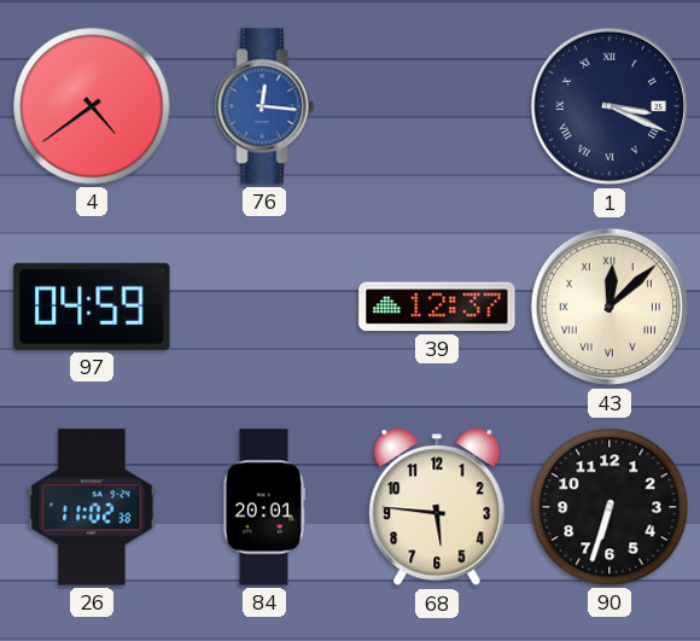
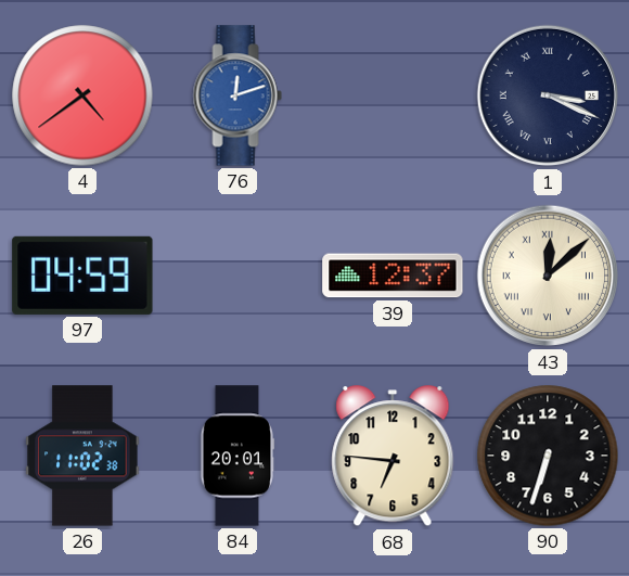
76: 12:16 -> 12:12
68: 5:46 -> 6:46
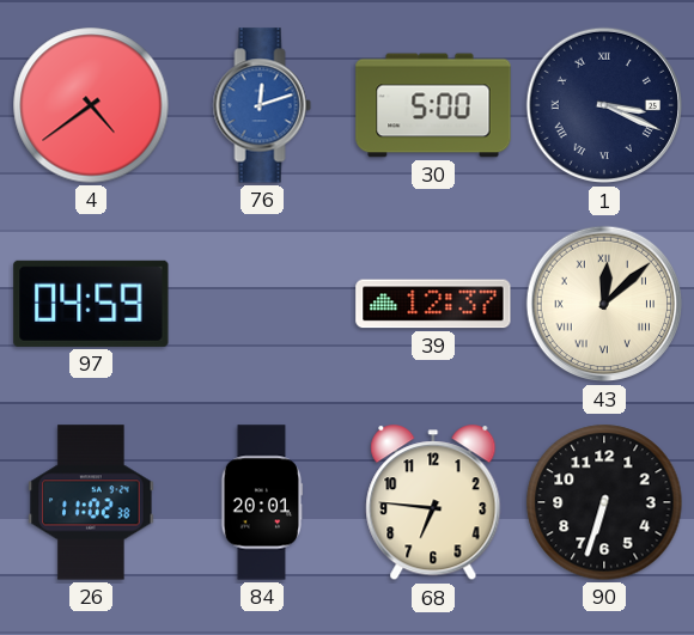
30: none -> 5:00
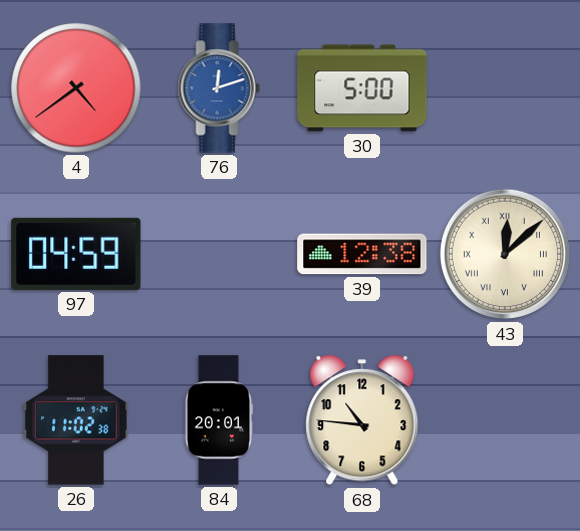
1: 3:19 -> none
39: 12:37 -> 12:38
68: 6:46 -> 10:46
90: 6:33 -> none
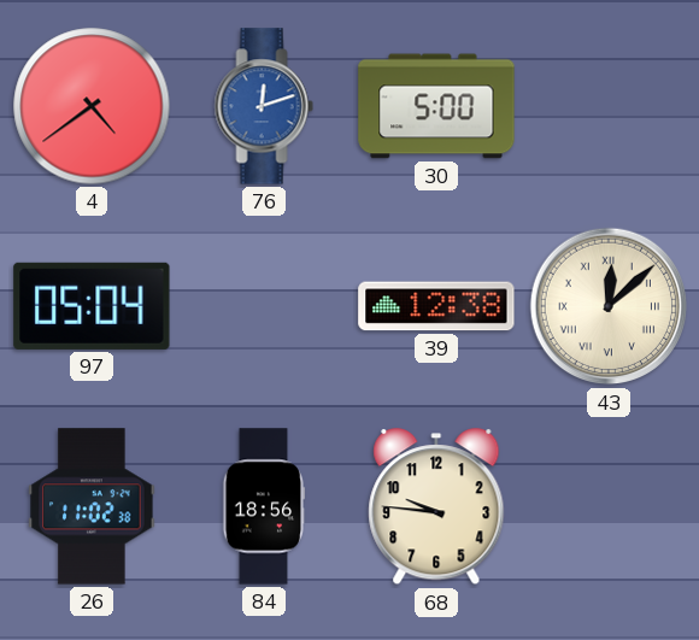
97: 04:59 -> 05:04
84: 20:01 -> 18:56
68: 10:46 -> 9:46
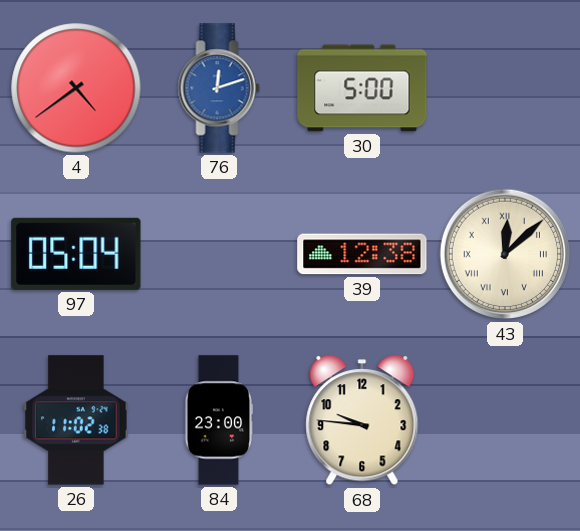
84: 18:56 -> 23:00
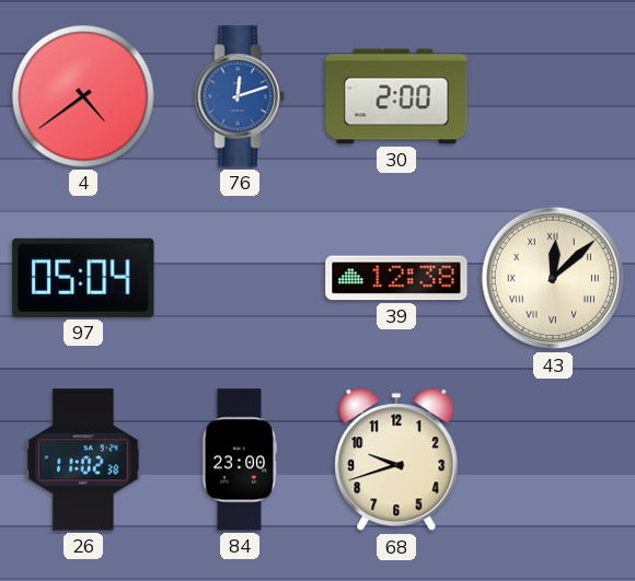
30: 5:00 -> 2:00
68: 9:46 -> 9:42
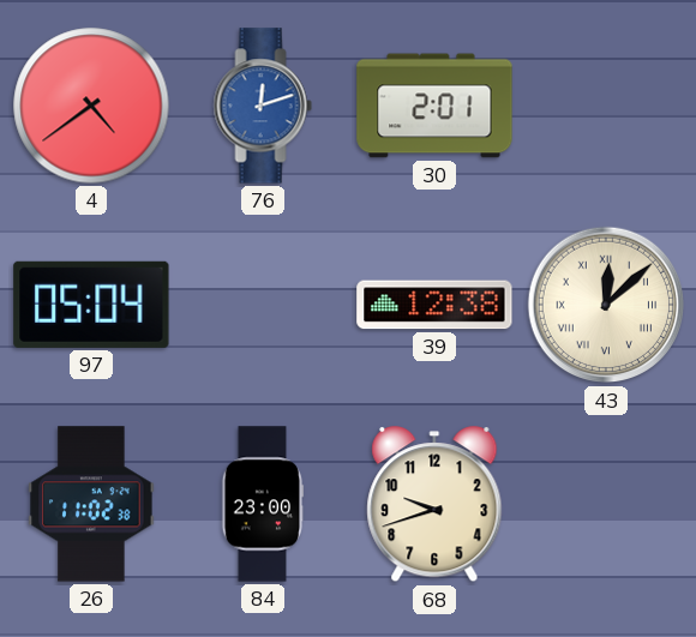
30: 2:00 -> 2:01
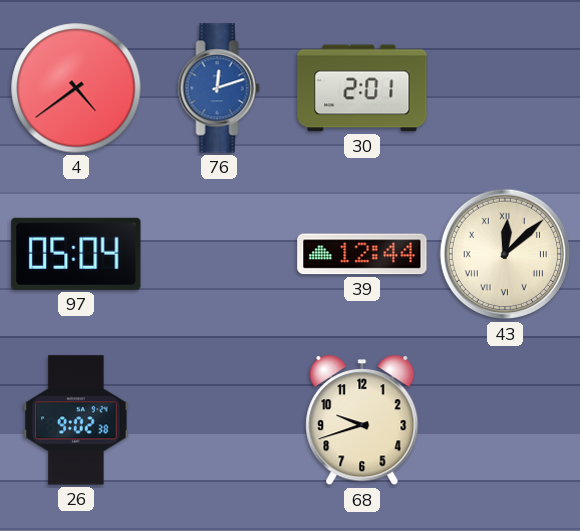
39: 12:38 -> 12:44
26: 11:02 -> 9:02
84: 23:00 -> none
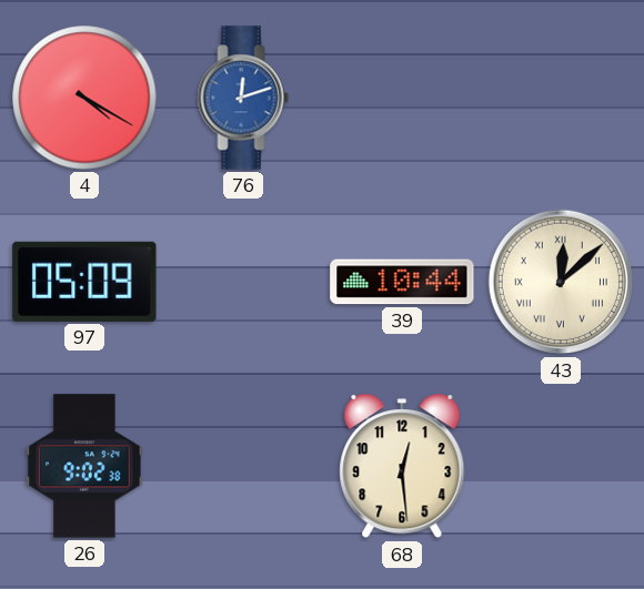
4: 4:39 -> 4:20
30: 2:01 -> none
97: 05:04 -> 05:09
39: 12:44 -> 10:44
68: 9:42 -> 12:29
